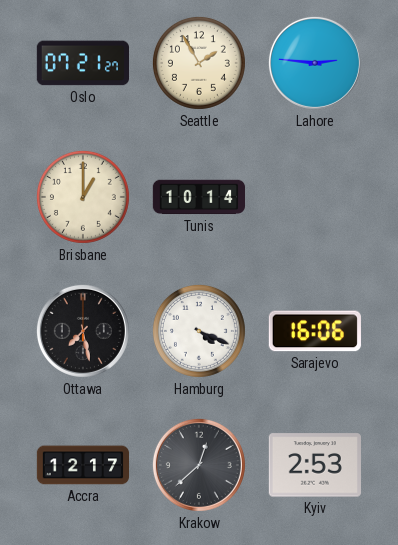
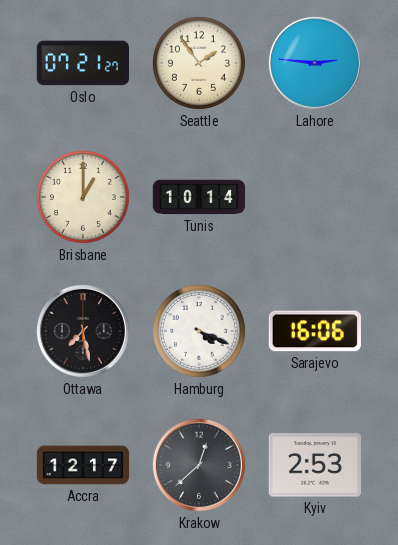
Seattle: 1:55 -> 1:54
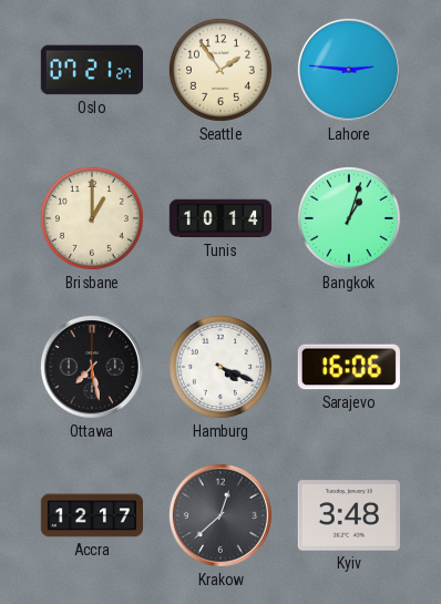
Bangkok: none -> 1:03
Kyiv: 2:53 -> 3:48
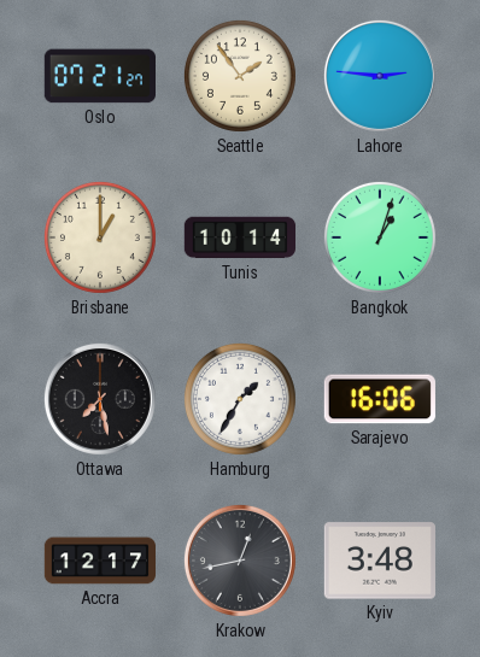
Hamburg: 4:19 -> 1:35
Krakow: 12:38 -> 12:43
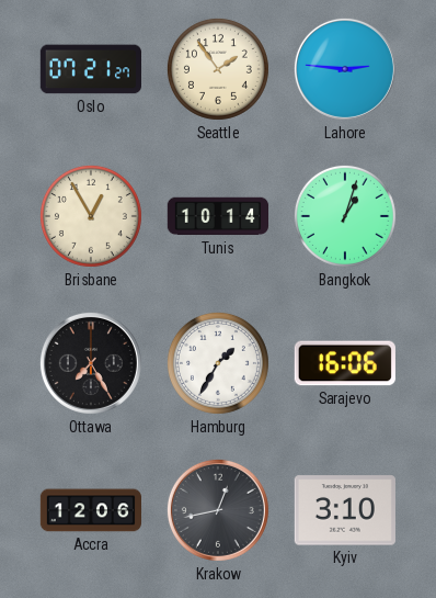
Brisbane: 1:00 -> 12:55
Ottawa: 7:28 -> 7:25
Accra: 12:17 -> 12:06
Kyiv: 3:48 -> 3:10
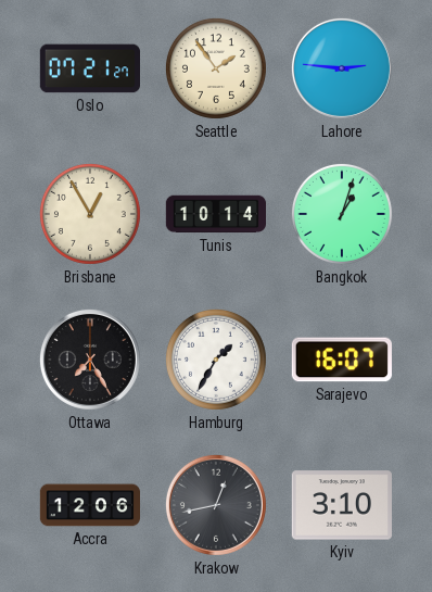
Sarajevo: 16:06 -> 16:07
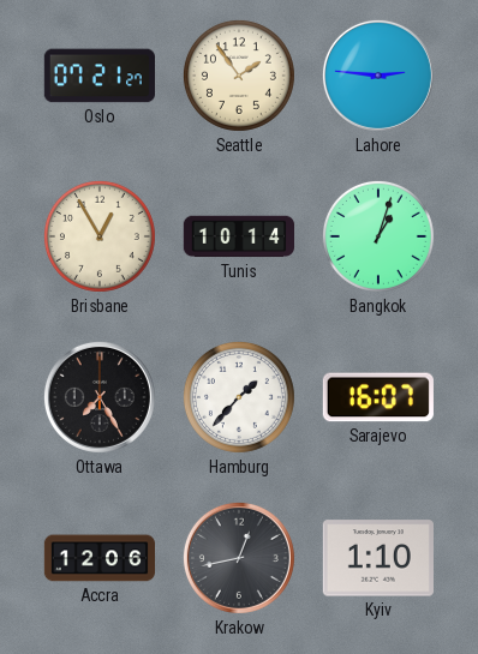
Hamburg: 1:35 -> 1:37
Kyiv: 3:10 -> 1:10
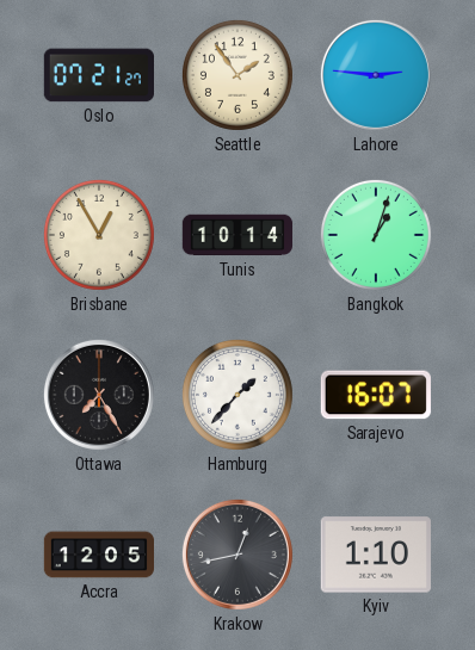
Accra: 12:06 -> 12:05
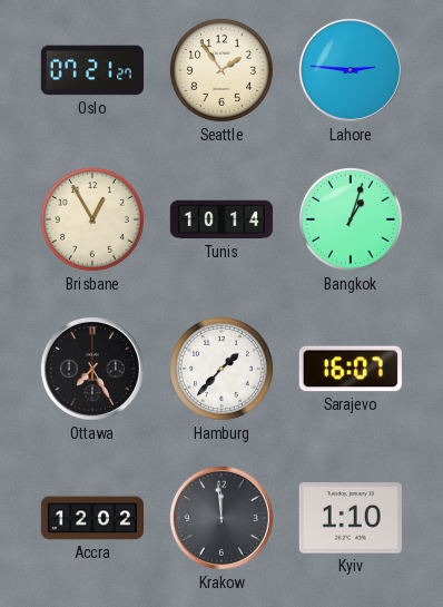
Accra: 12:05 -> 12:02
Krakow: 12:43 -> 11:59
